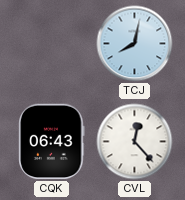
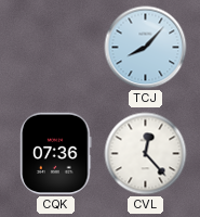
TCJ: 8:02 -> 8:07
CQK: 06:43 -> 07:36
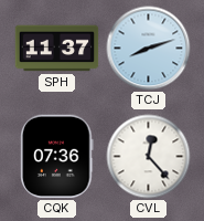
SPH: none -> 11:37
TCJ: 8:07 -> 8:12
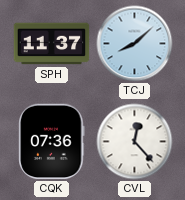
TCJ: 8:12 -> 8:08
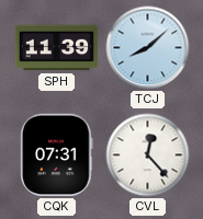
SPH: 11:37 -> 11:39
CQK: 07:36 -> 07:31
